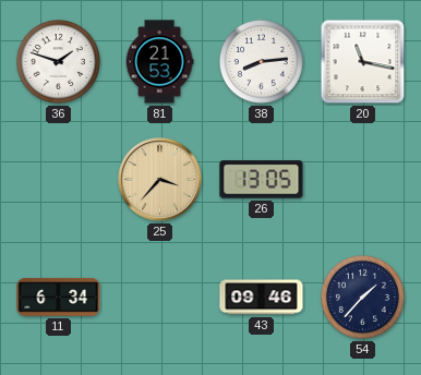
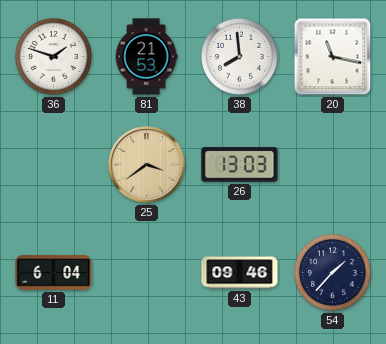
38: 8:14 -> 7:59
25: 3:37 -> 3:39
26: 13:05 -> 13:03
11: 6:34 -> 6:04
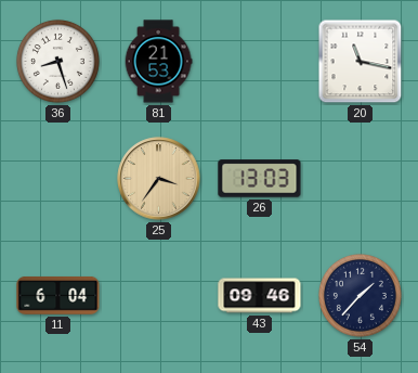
36: 1:48 -> 8:27
38: 7:59 -> none
25: 3:39 -> 3:36
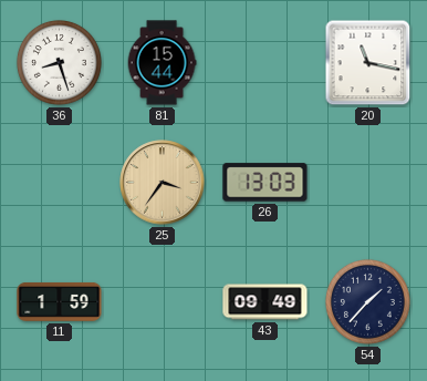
81: 21:53 -> 15:44
11: 6:04 -> 1:59
43: 09:46 -> 09:49
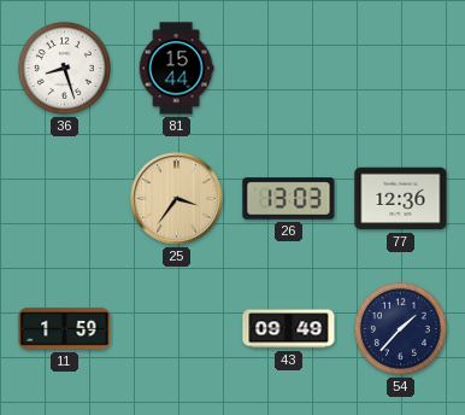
20: 11:17 -> none
77: none -> 12:36
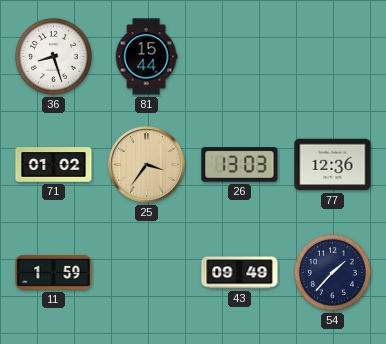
71: none -> 01:02
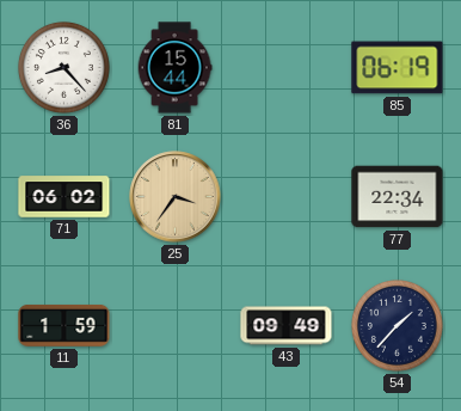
36: 8:27 -> 8:23
85: none -> 06:19
71: 01:02 -> 06:02
26: 13:03 -> none
77: 12:36 -> 22:34
